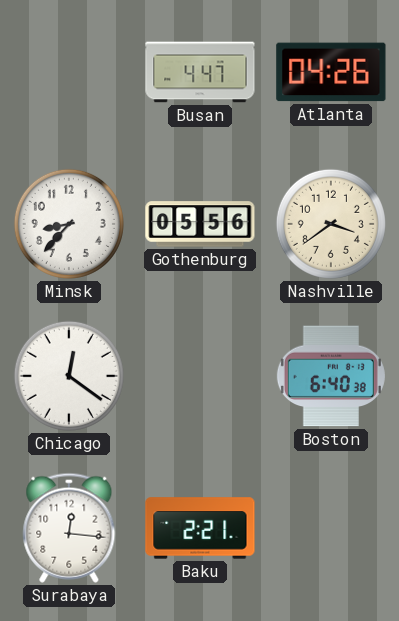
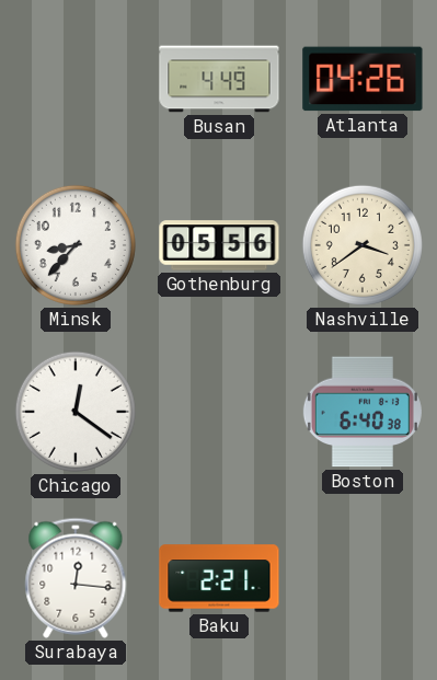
Busan: 4:47 -> 4:49
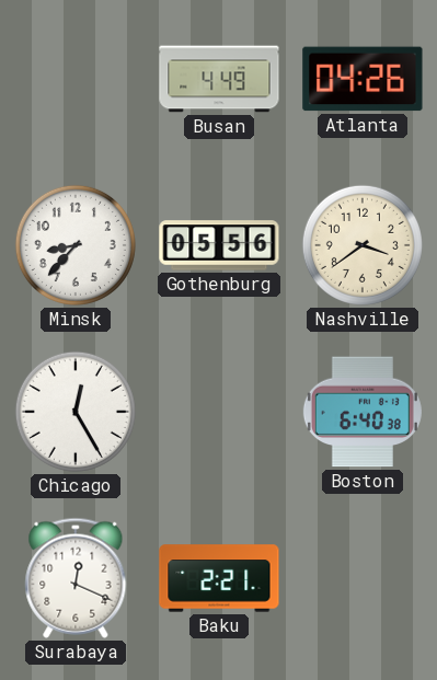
Chicago: 12:21 -> 12:25
Surabaya: 12:16 -> 12:19
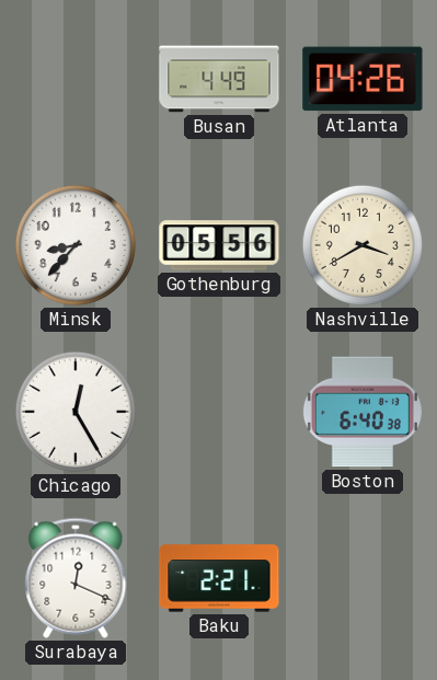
Nashville: 3:39 -> 3:40
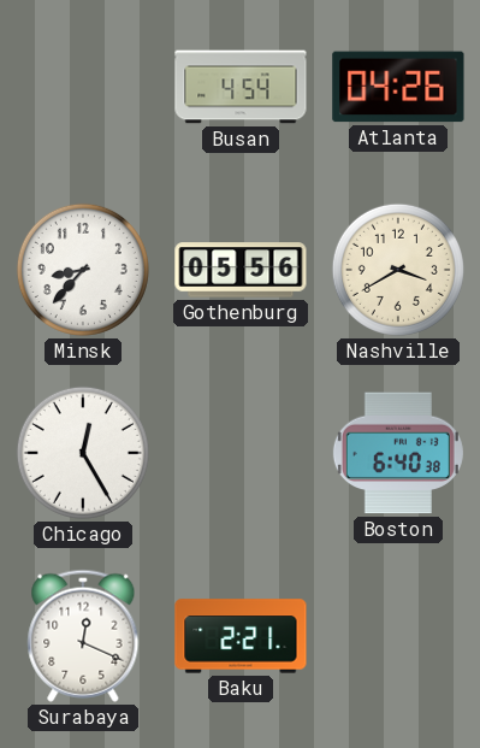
Busan: 4:49 -> 4:54
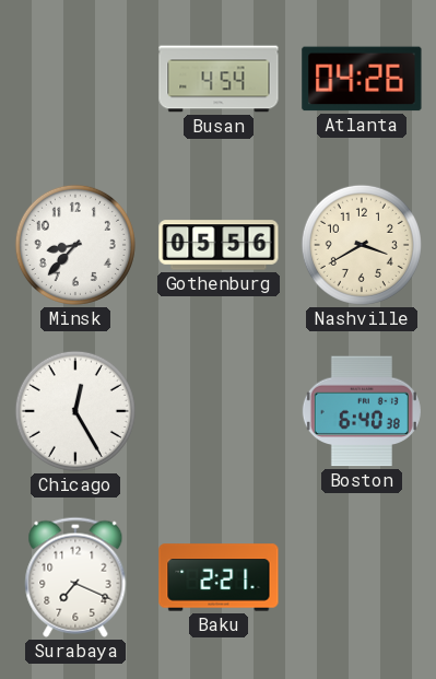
Surabaya: 12:19 -> 7:19
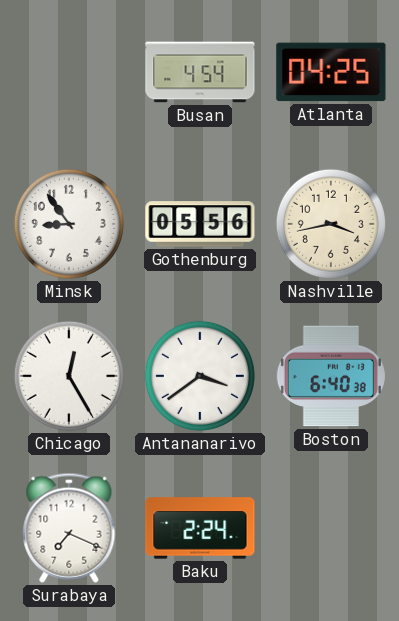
Atlanta: 04:26 -> 04:25
Minsk: 8:37 -> 8:54
Nashville: 3:40 -> 3:43
Antananarivo: none -> 3:39
Baku: 2:21 -> 2:24
